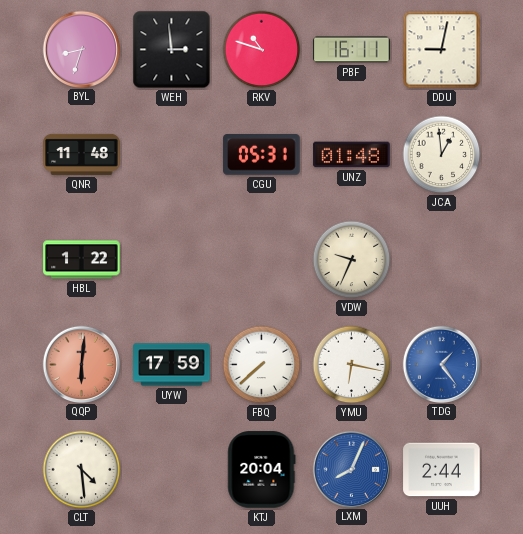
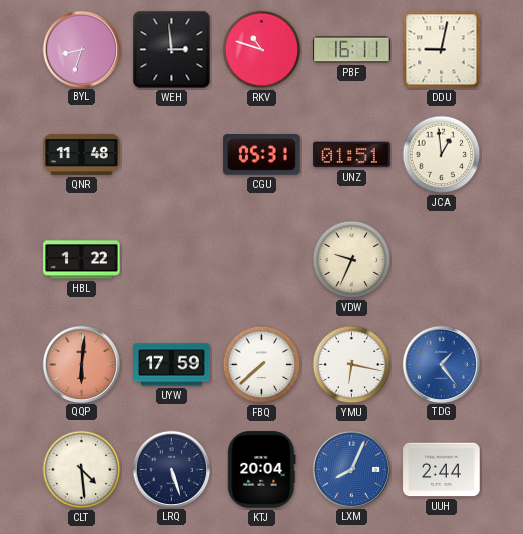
UNZ: 01:48 -> 01:51
LRQ: none -> 5:27
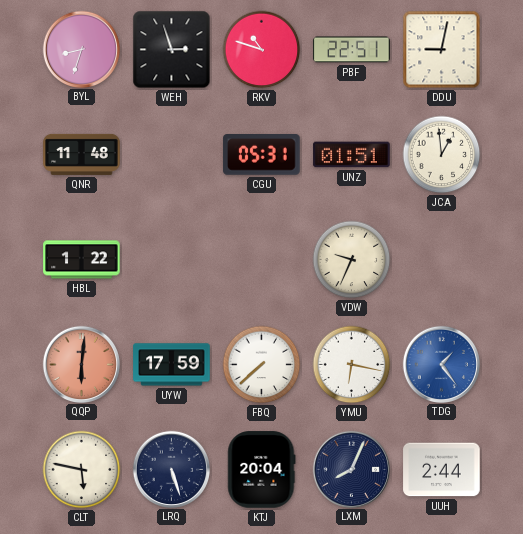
WEH: 2:59 -> 2:57
PBF: 16:11 -> 22:51
CLT: 4:29 -> 5:47
LXM dial: blue -> navy
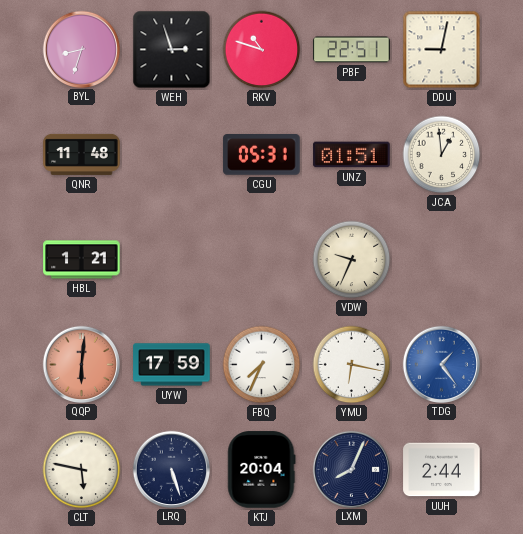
HBL: 1:22 -> 1:21
FBQ: 7:38 -> 7:34
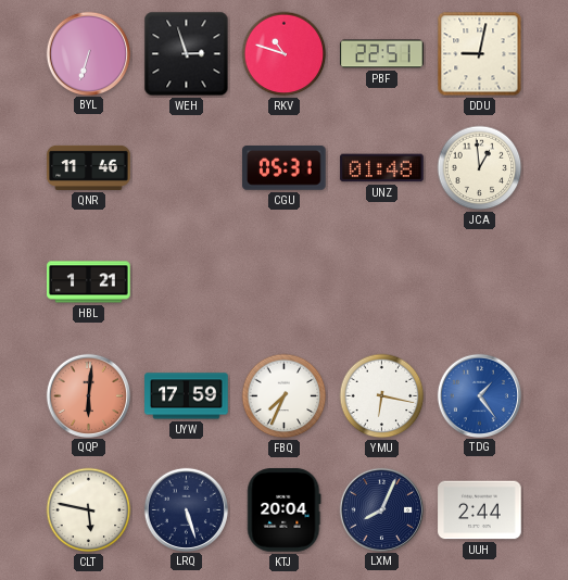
BYL: 8:33 -> 6:33
QNR: 11:48 -> 11:46
UNZ: 01:51 -> 01:48
VDW: 9:34 -> none
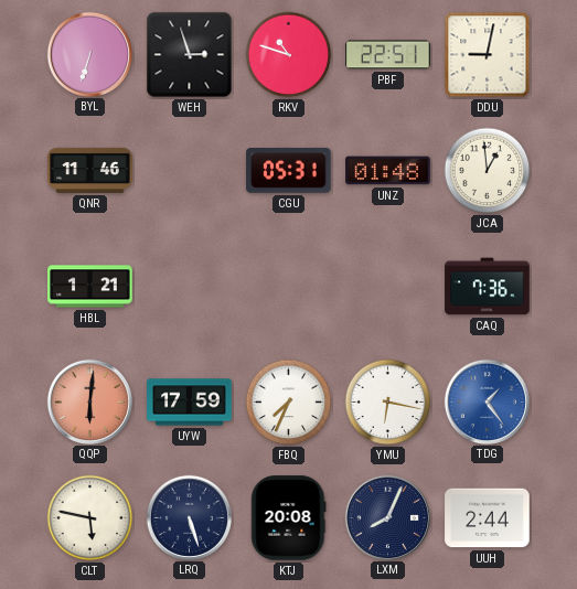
CAQ: none -> 7:36
KTJ: 20:04 -> 20:08
